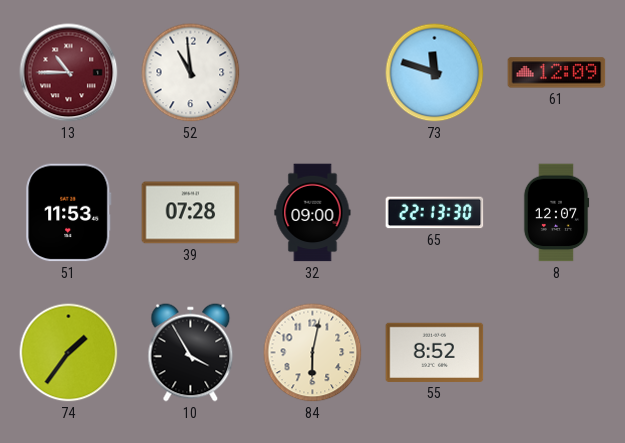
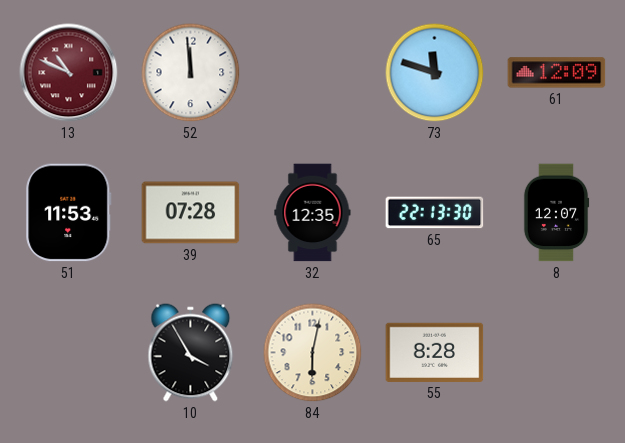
13: 10:45 -> 10:49
52: 10:59 -> 11:59
32: 09:00 -> 12:35
74: 1:36 -> none
55: 8:52 -> 8:28
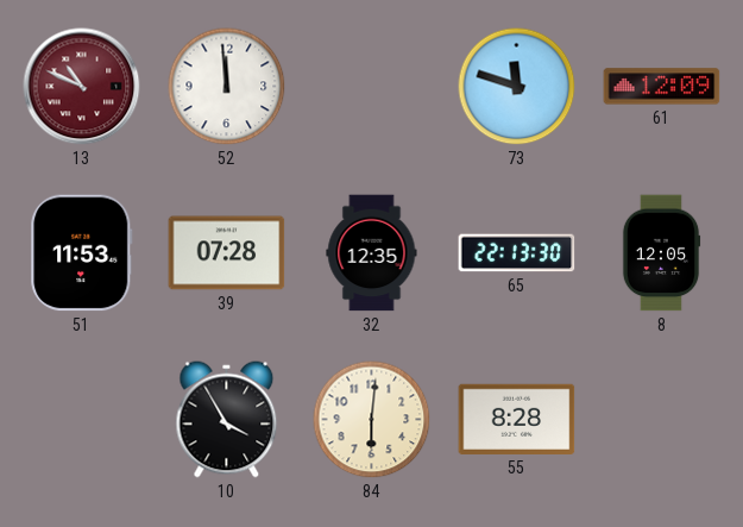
8: 12:07 -> 12:05
84: 6:02 -> 6:01
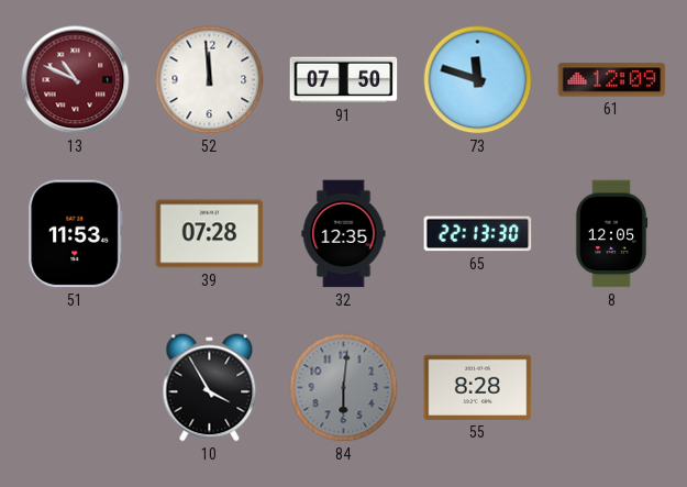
91: none -> 07:50
84 dial: cream -> grey
